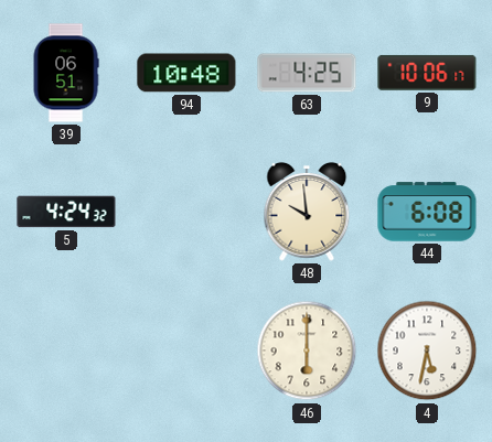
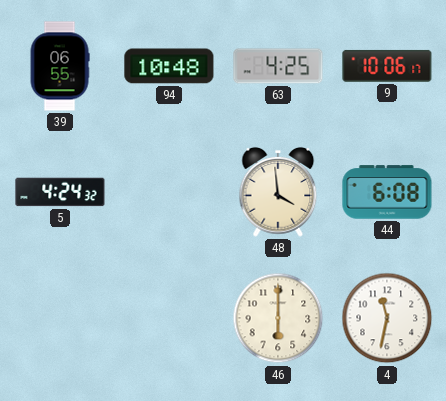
39: 06:51 -> 06:55
48: 9:59 -> 3:59
4: 5:32 -> 11:32
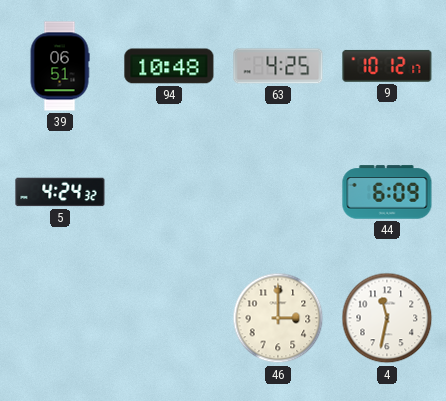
39: 06:55 -> 06:51
9: 10:06 -> 10:12
48: 3:59 -> none
44: 6:08 -> 6:09
46: 6:00 -> 3:00
